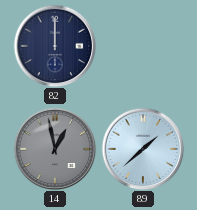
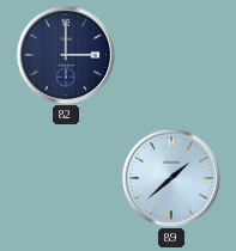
82: 12:00 -> 3:00
14: 12:58 -> none
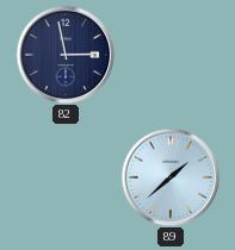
82: 3:00 -> 2:58
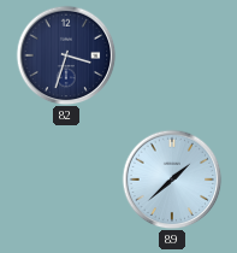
82: 2:58 -> 3:33
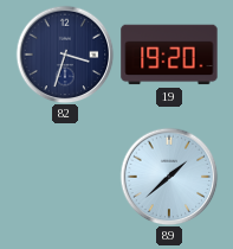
19: none -> 19:20
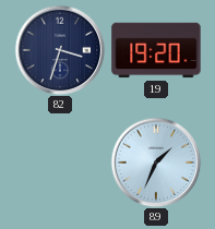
89: 1:38 -> 1:34
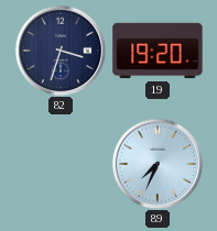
89: 1:34 -> 7:34
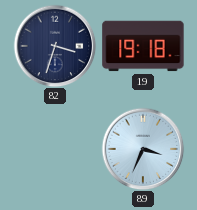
19: 19:20 -> 19:18
89: 7:34 -> 3:34
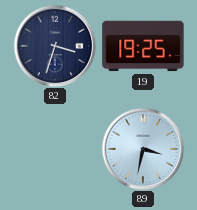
19: 19:18 -> 19:25
89: 3:34 -> 3:32
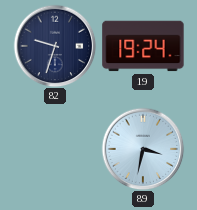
82: 3:33 -> 9:33
19: 19:25 -> 19:24
